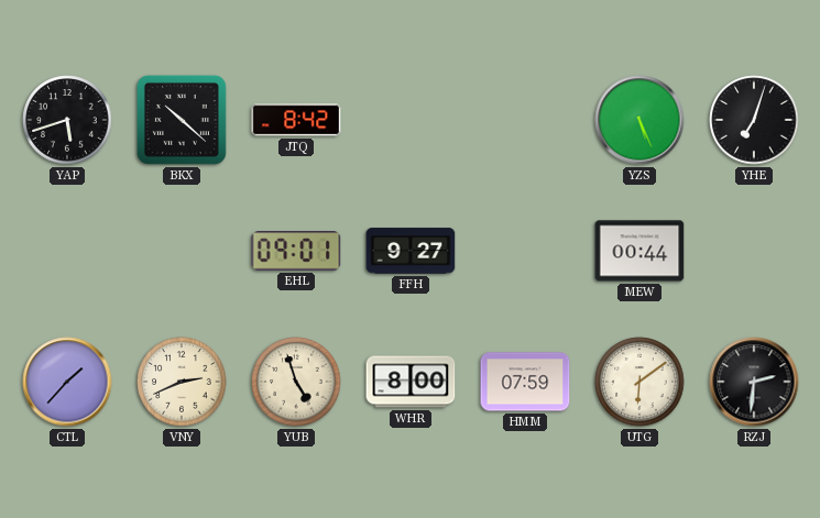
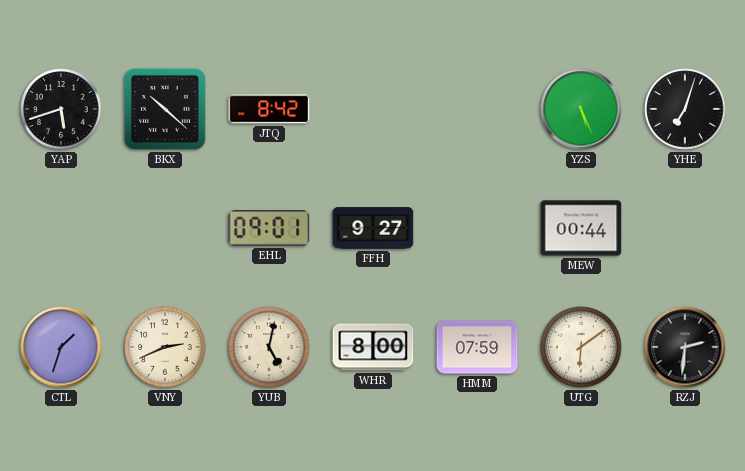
CTL: 1:37 -> 1:33
YUB: 4:57 -> 5:02
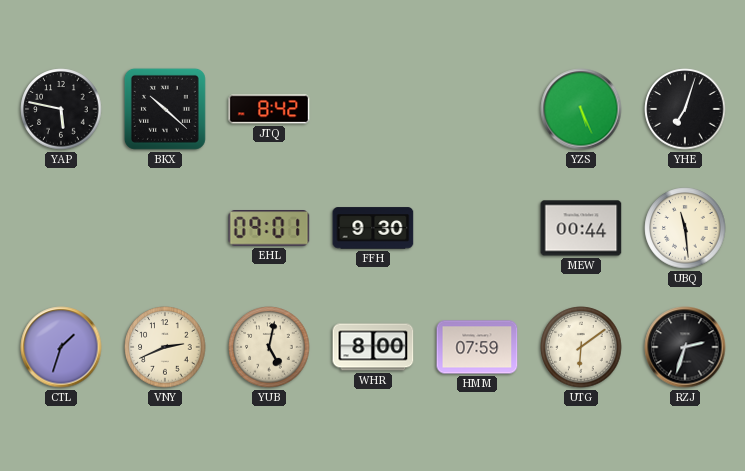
YAP: 5:42 -> 5:47
FFH: 9:27 -> 9:30
UBQ: none -> 11:29
RZJ: 2:31 -> 2:33
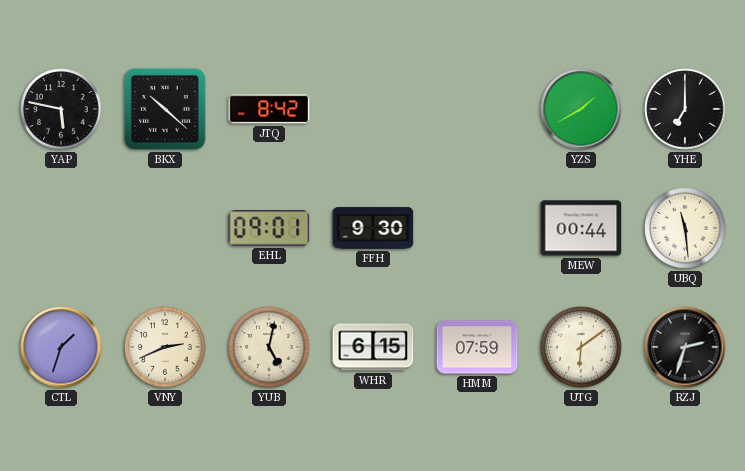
YZS: 5:26 -> 1:40
YHE: 7:03 -> 7:00
WHR: 8:00 -> 6:15
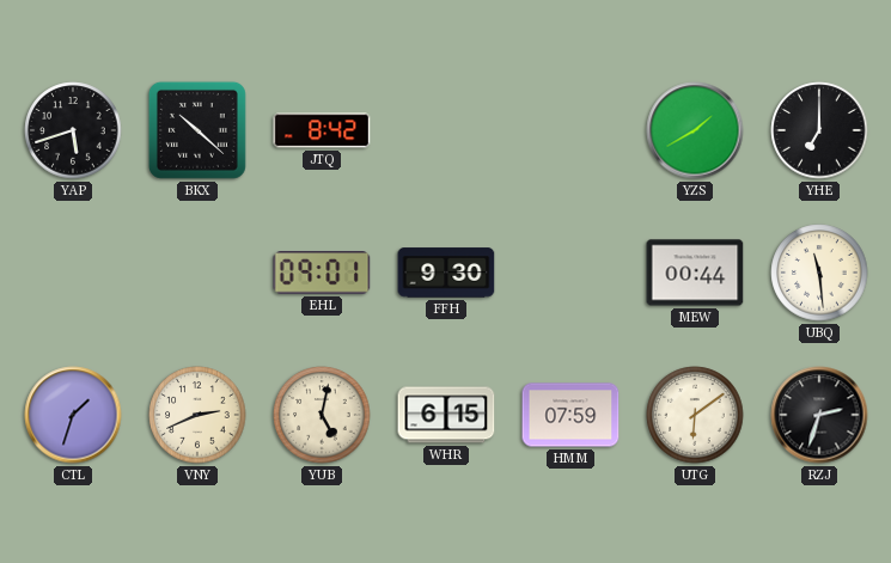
YAP: 5:47 -> 5:42
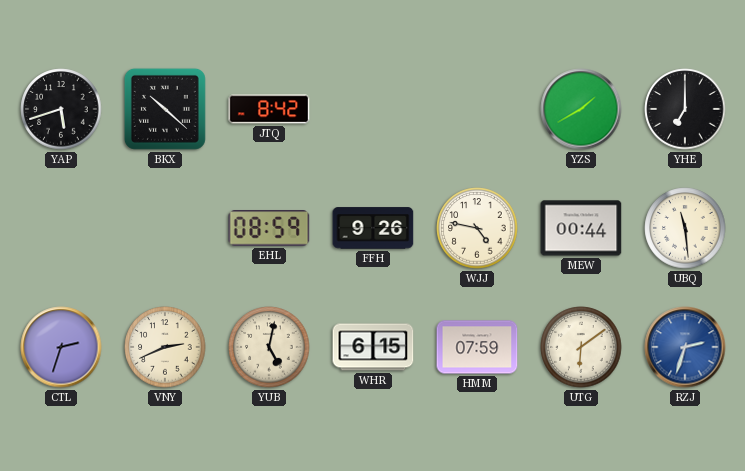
EHL: 09:01 -> 08:59
FFH: 9:30 -> 9:26
WJJ: none -> 4:47
CTL: 1:33 -> 2:33
RZJ dial: black -> blue
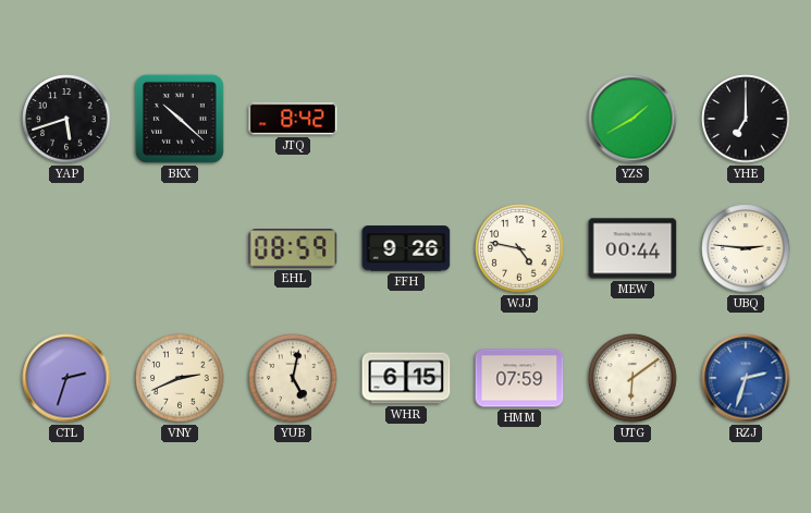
UBQ: 11:29 -> 2:46
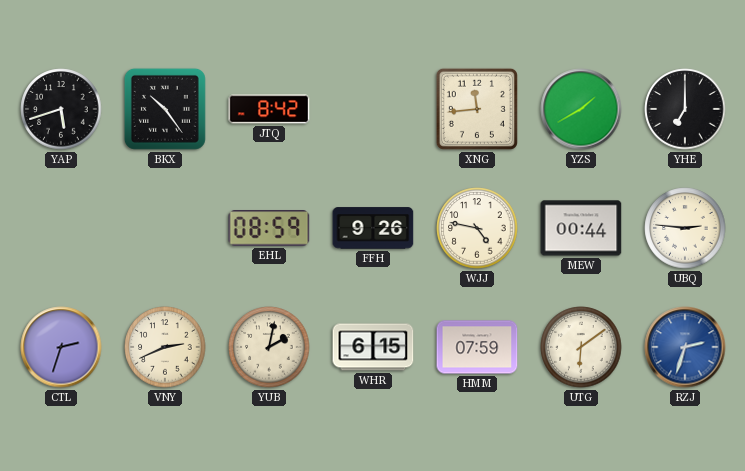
BKX: 10:22 -> 10:24
XNG: none -> 11:44
YUB: 5:02 -> 2:02
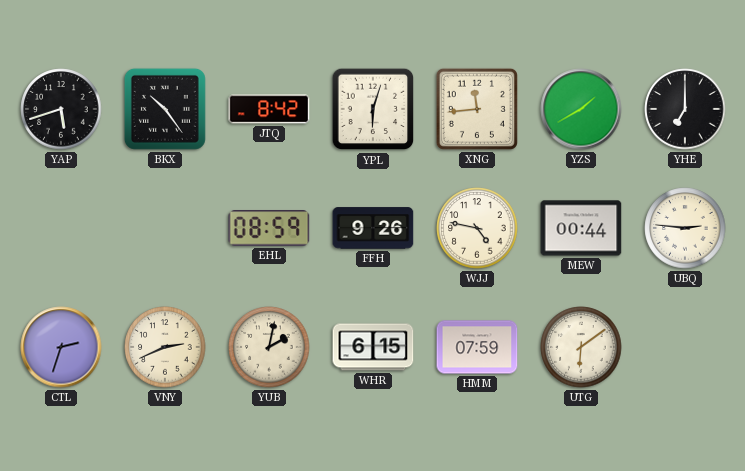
YPL: none -> 6:03
RZJ: 2:33 -> none
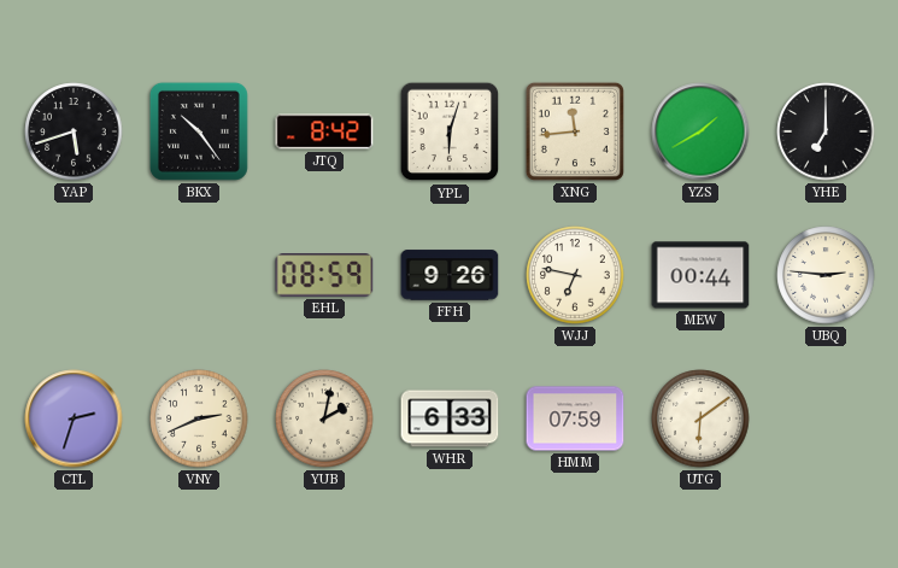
WJJ: 4:47 -> 6:47
WHR: 6:15 -> 6:33
